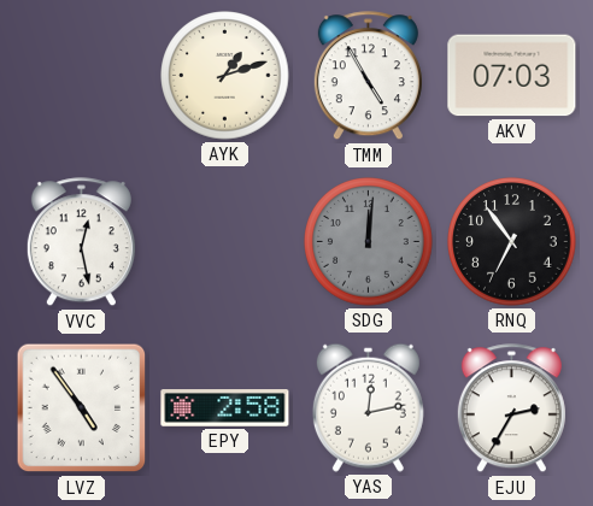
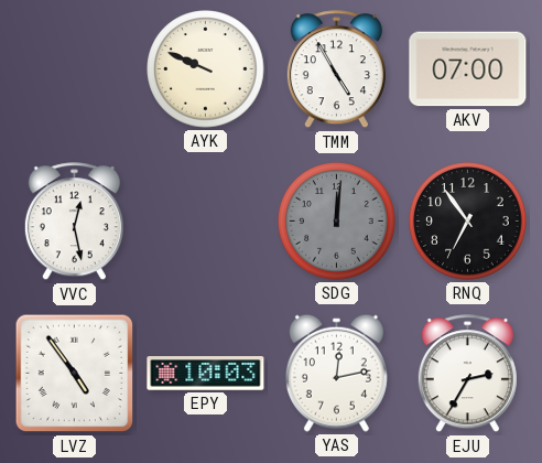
AYK: 1:12 -> 9:49
AKV: 07:03 -> 07:00
EPY: 2:58 -> 10:03
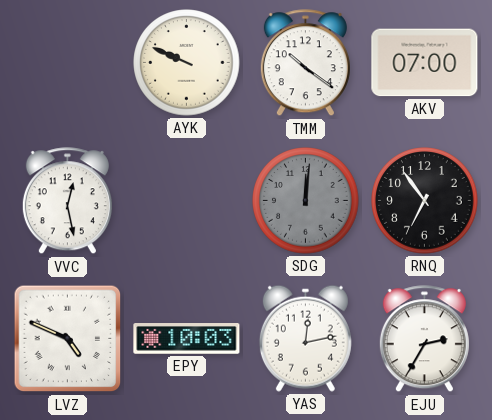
TMM: 4:55 -> 10:21
LVZ: 4:54 -> 4:49
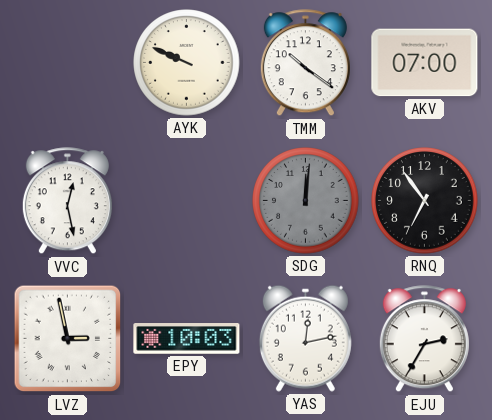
LVZ: 4:49 -> 2:58
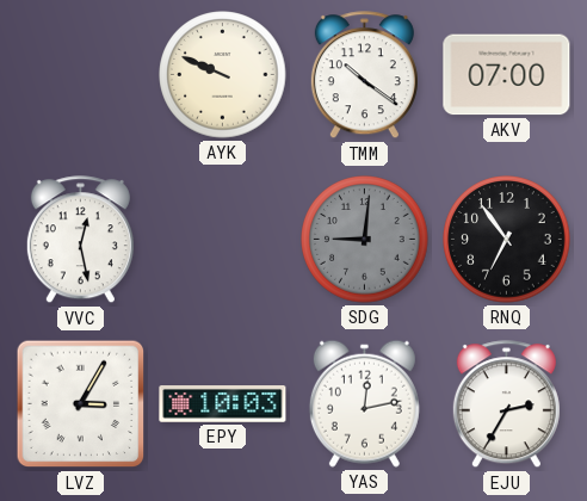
SDG: 12:01 -> 9:01
LVZ: 2:58 -> 3:05
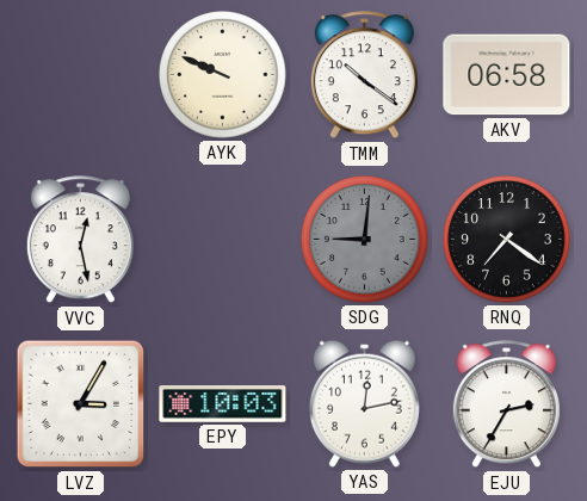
AKV: 07:00 -> 06:58
RNQ: 6:54 -> 7:21
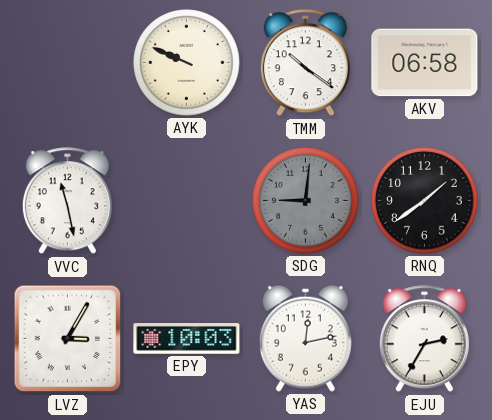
VVC: 12:28 -> 11:28
RNQ: 7:21 -> 1:39
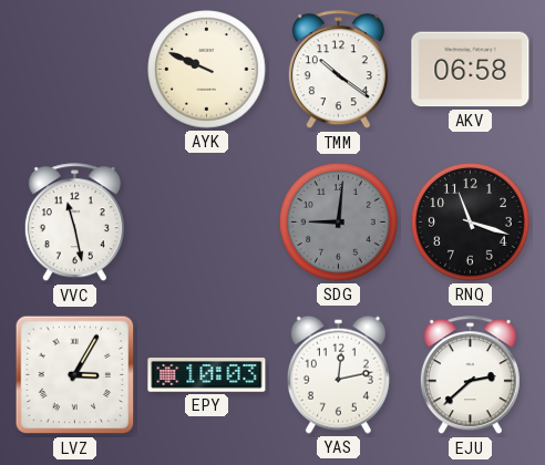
RNQ: 1:39 -> 11:18
EJU: 2:35 -> 2:38
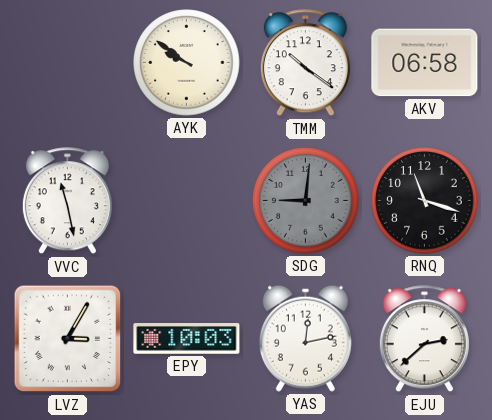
AYK: 9:49 -> 9:51
